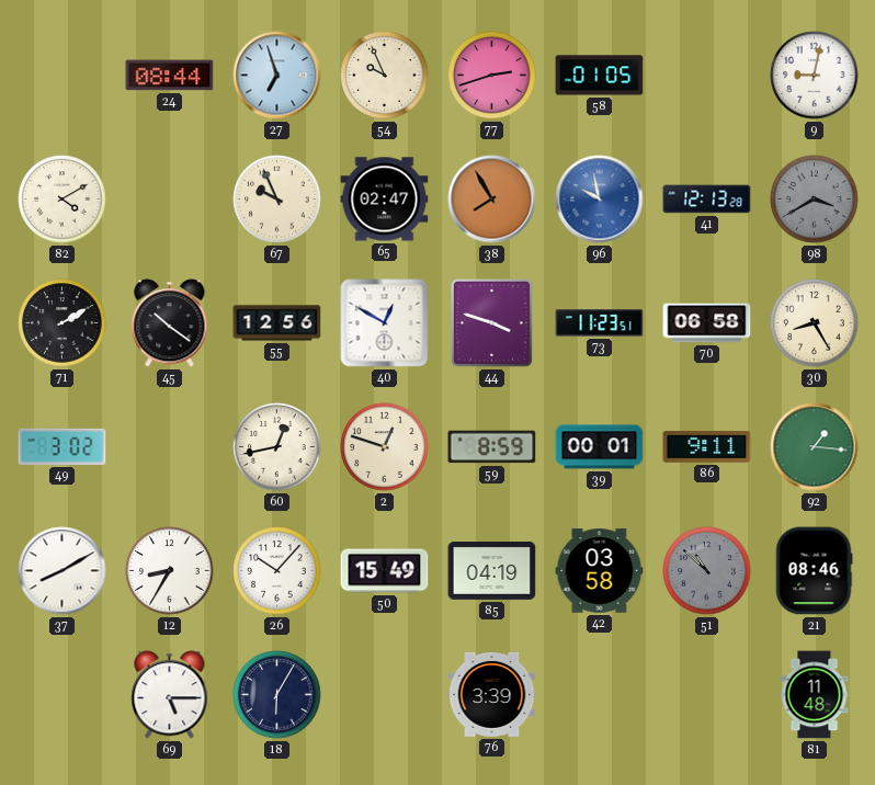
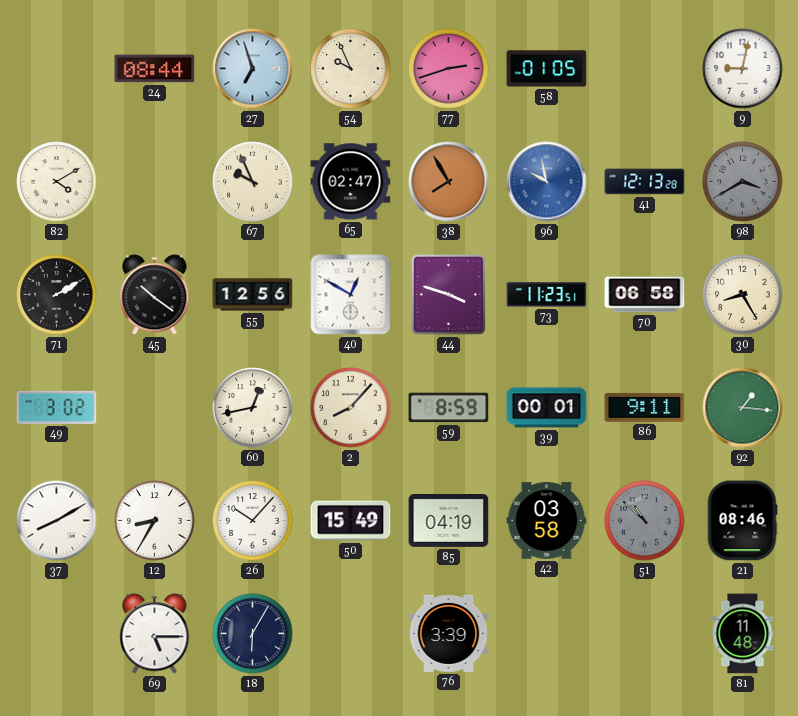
2: 12:48 -> 8:07
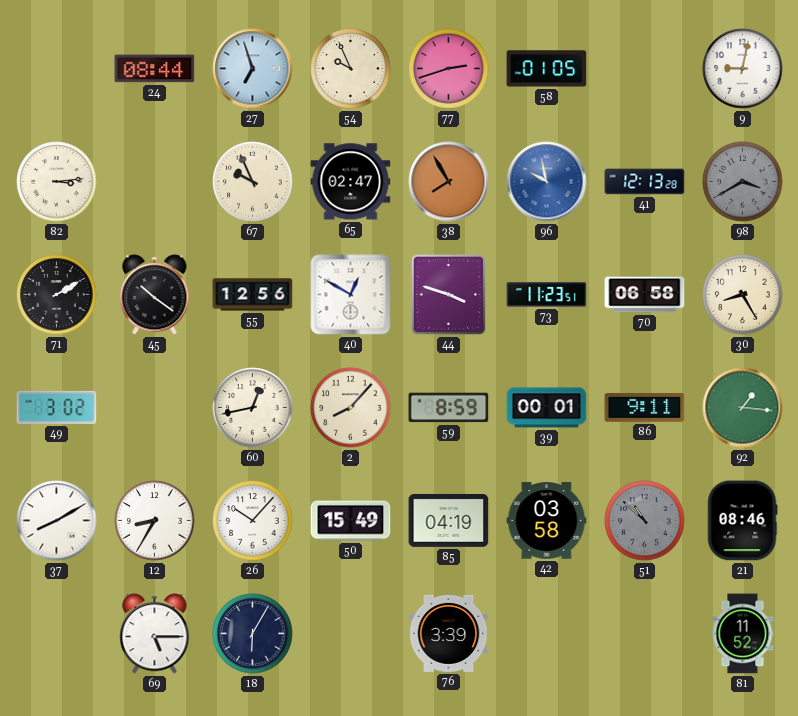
82: 4:10 -> 3:14
81: 11:48 -> 11:52
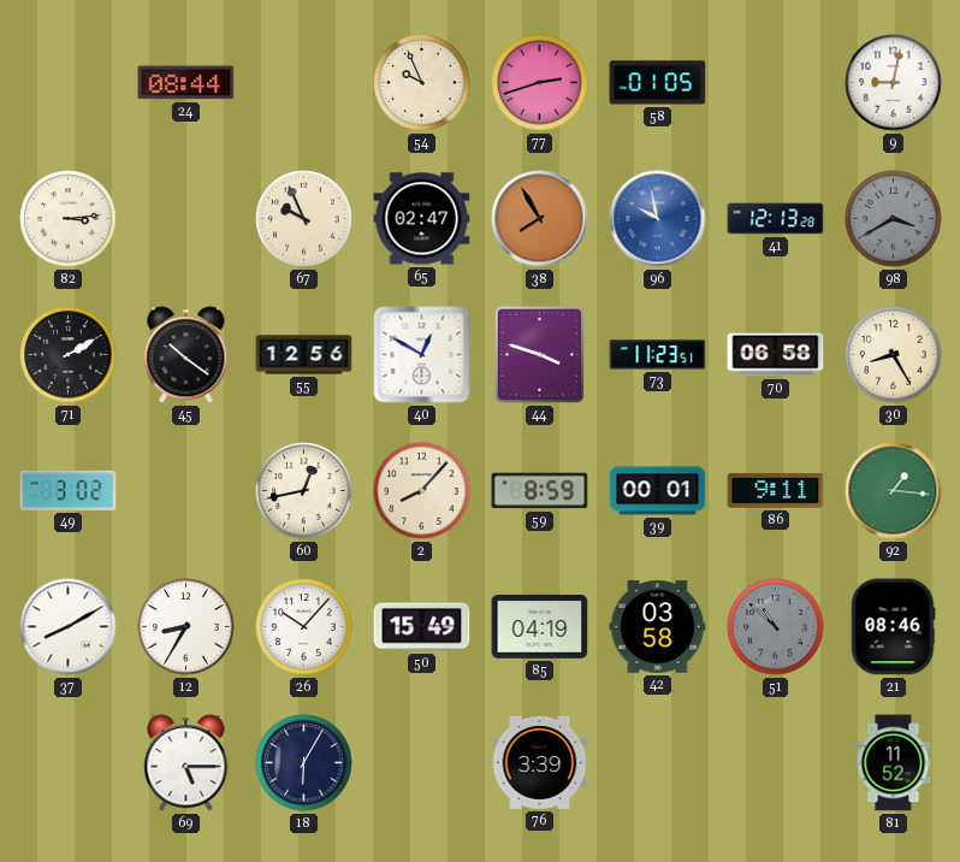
27: 6:57 -> none
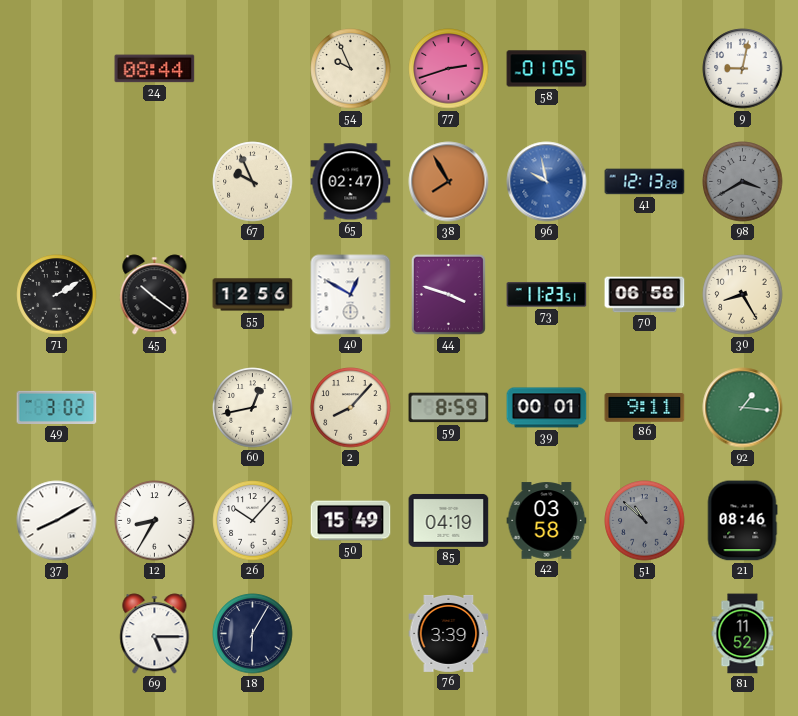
82: 3:14 -> none
